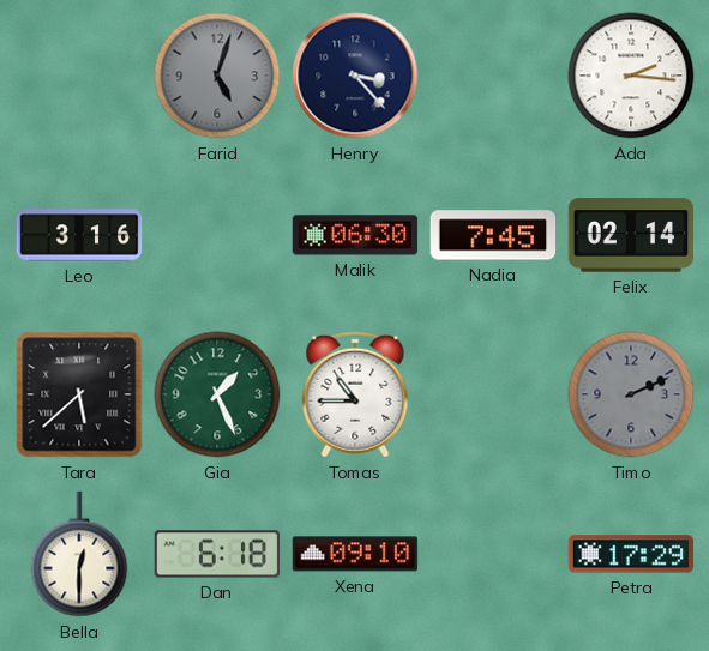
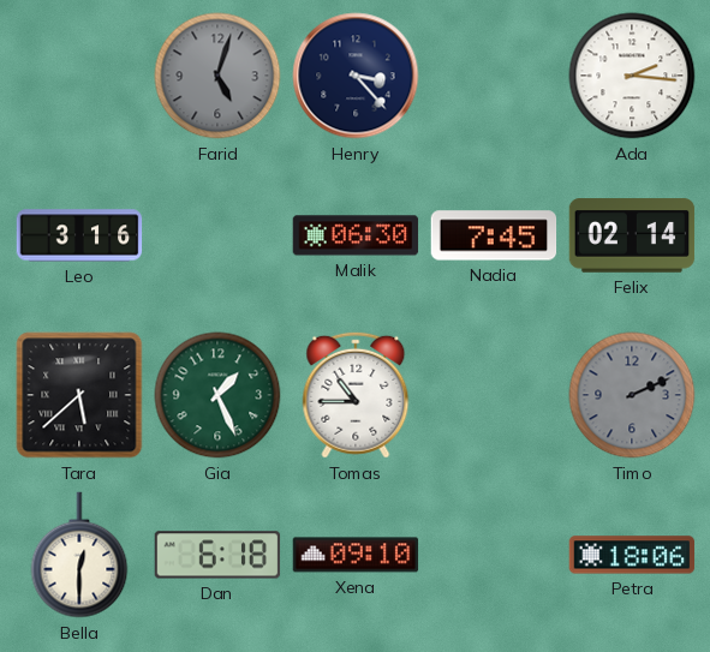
Petra: 17:29 -> 18:06
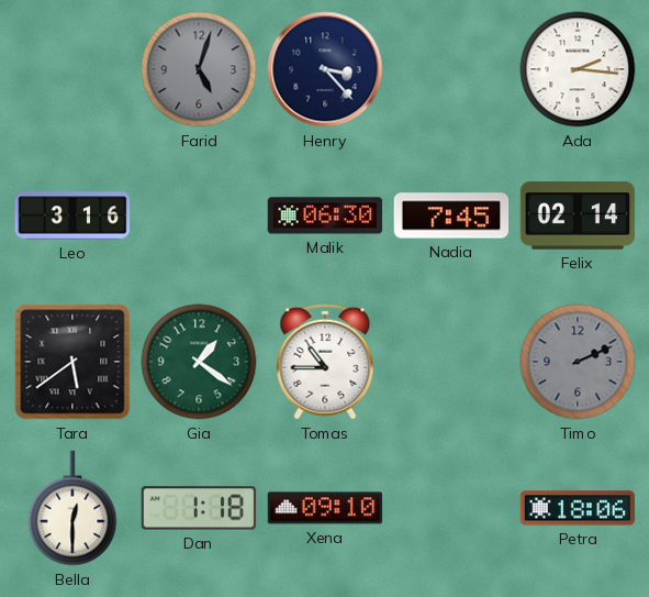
Tara: 5:38 -> 5:39
Gia: 1:26 -> 1:21
Dan: 6:18 -> 1:18
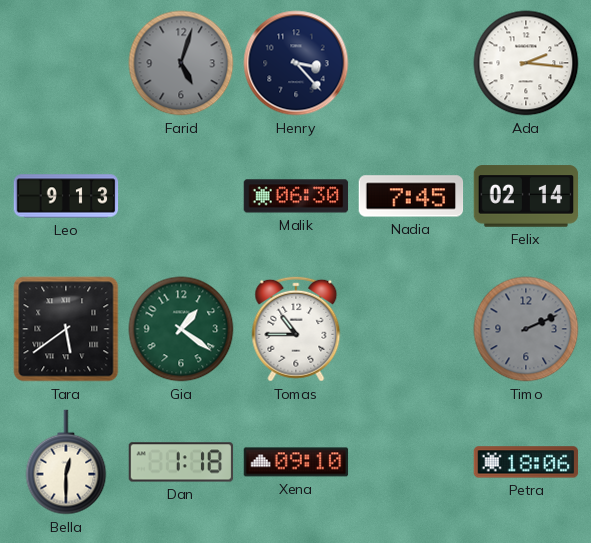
Leo: 3:16 -> 9:13
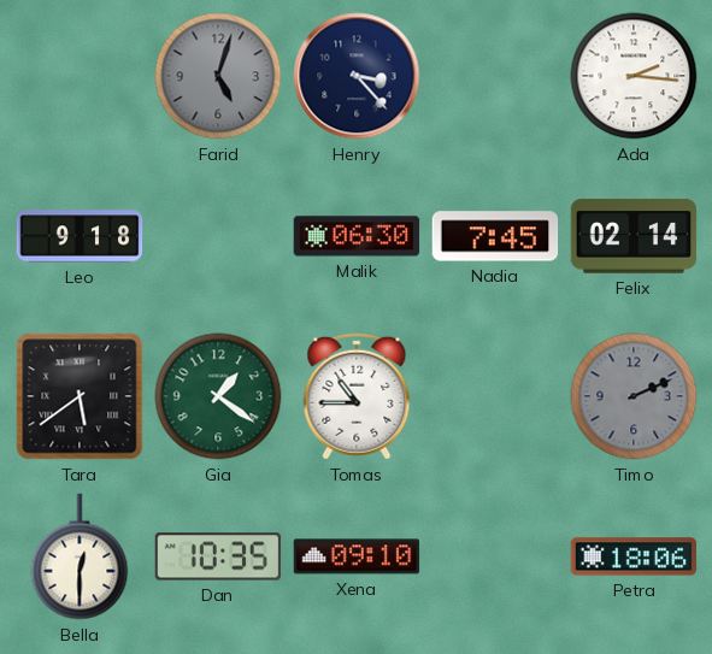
Leo: 9:13 -> 9:18
Dan: 1:18 -> 10:35
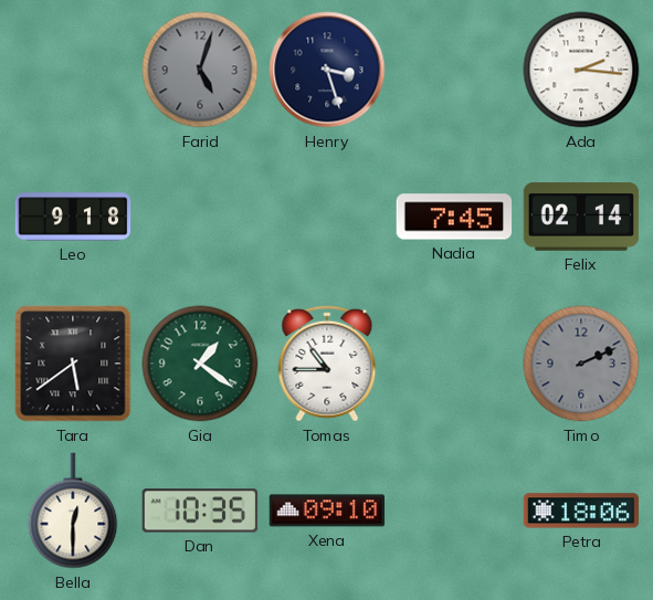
Henry: 3:23 -> 3:27
Malik: 06:30 -> none
